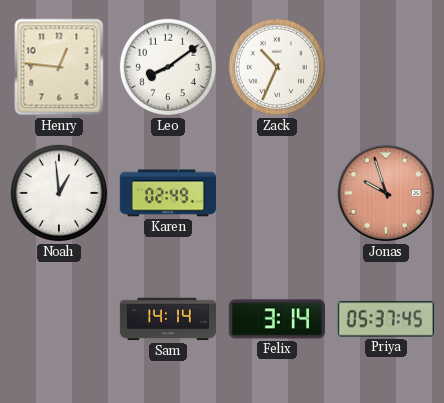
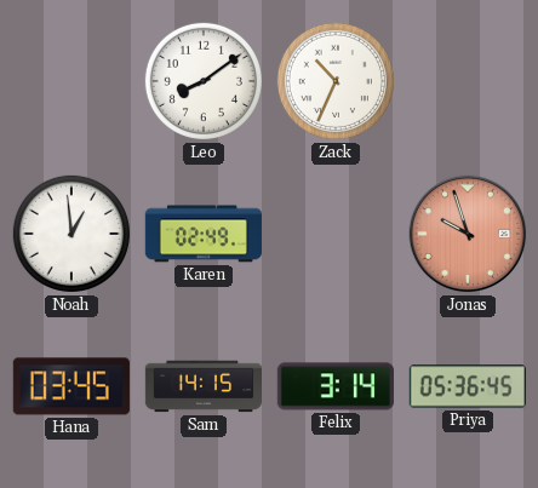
Henry: 12:46 -> none
Hana: none -> 03:45
Sam: 14:14 -> 14:15
Priya: 05:37 -> 05:36
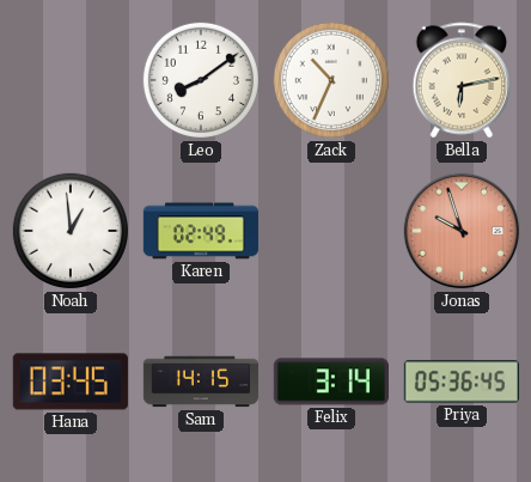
Bella: none -> 6:13
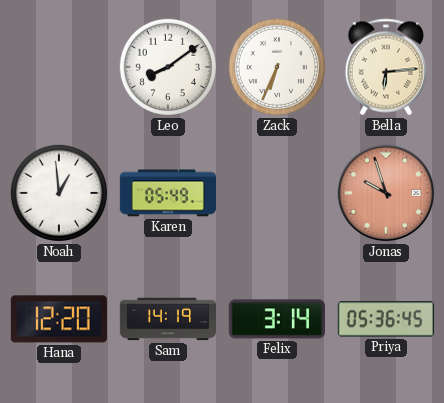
Zack: 10:34 -> 6:34
Bella: 6:13 -> 6:14
Karen: 02:49 -> 05:49
Hana: 03:45 -> 12:20
Sam: 14:15 -> 14:19
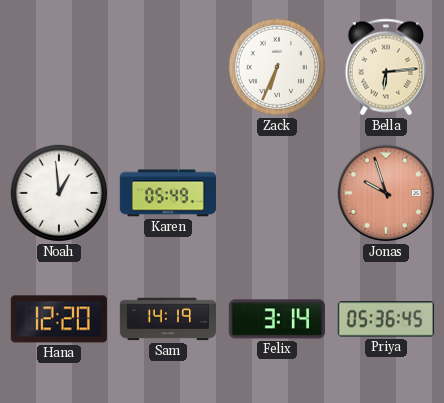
Leo: 8:09 -> none
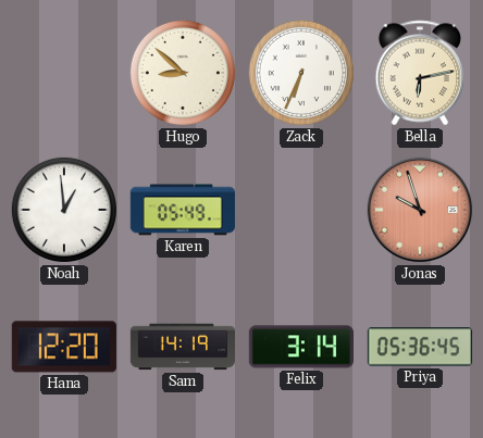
Hugo: none -> 8:52
Bella: 6:14 -> 6:13
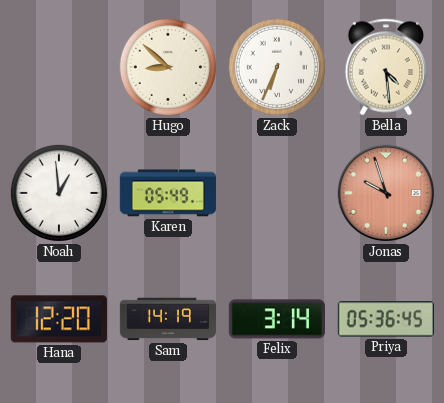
Bella: 6:13 -> 4:29
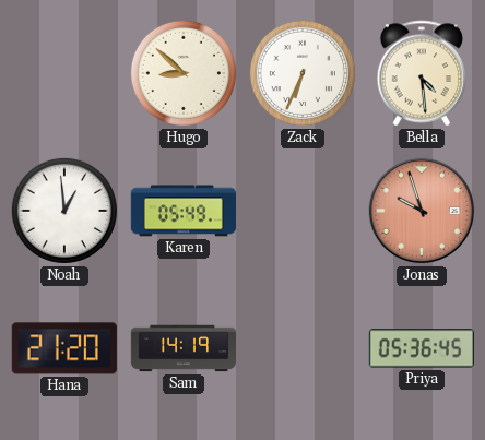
Hana: 12:20 -> 21:20
Felix: 3:14 -> none
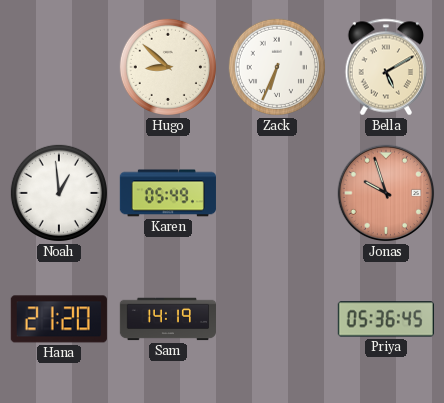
Bella: 4:29 -> 5:10
